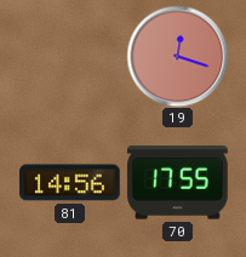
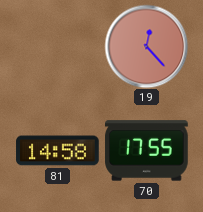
19: 12:18 -> 12:23
81: 14:56 -> 14:58
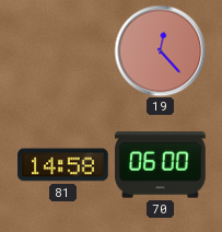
70: 17:55 -> 06:00
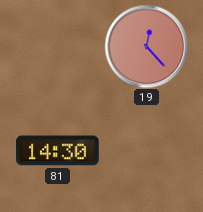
81: 14:58 -> 14:30
70: 06:00 -> none
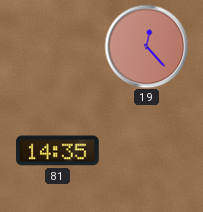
81: 14:30 -> 14:35
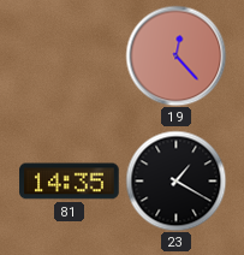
23: none -> 1:20
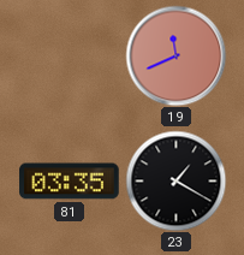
19: 12:23 -> 11:41
81: 14:35 -> 03:35
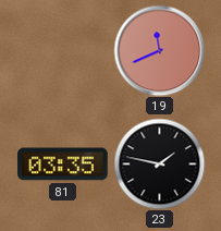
23: 1:20 -> 1:47
